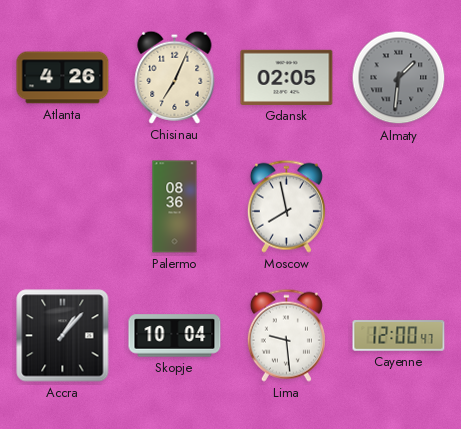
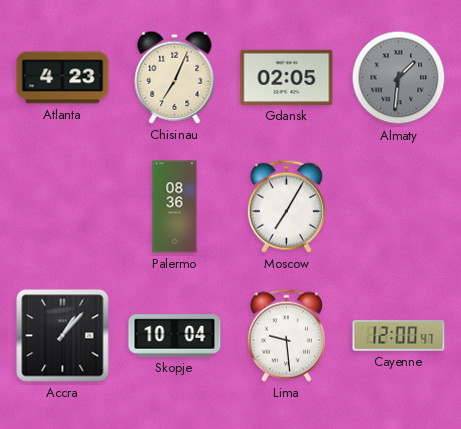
Atlanta: 4:26 -> 4:23
Moscow: 7:58 -> 7:05
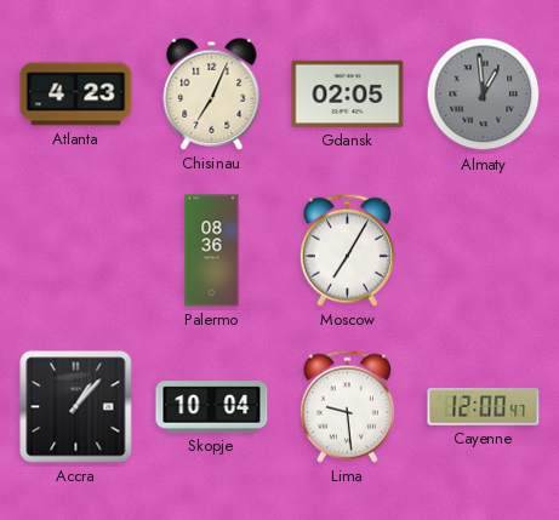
Almaty: 1:31 -> 12:59
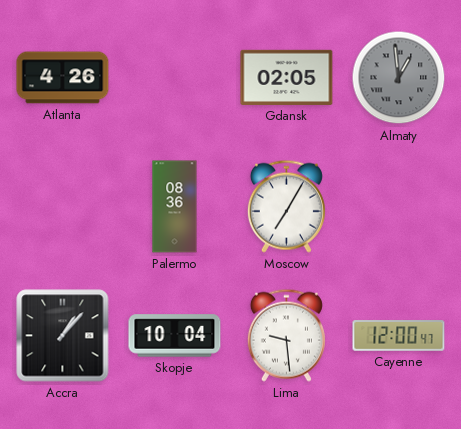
Atlanta: 4:23 -> 4:26
Chisinau: 7:04 -> none
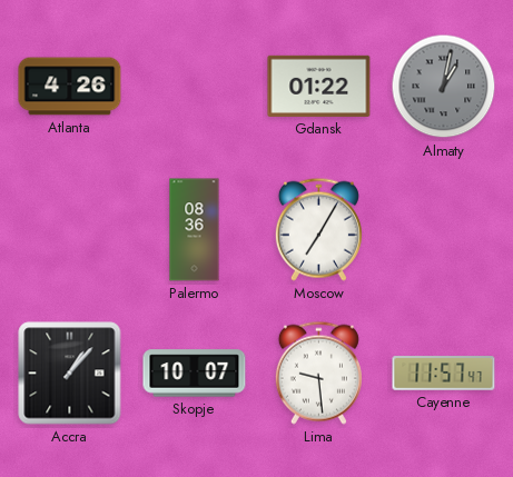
Gdansk: 02:05 -> 01:22
Almaty: 12:59 -> 1:02
Skopje: 10:04 -> 10:07
Cayenne: 12:00 -> 11:57
